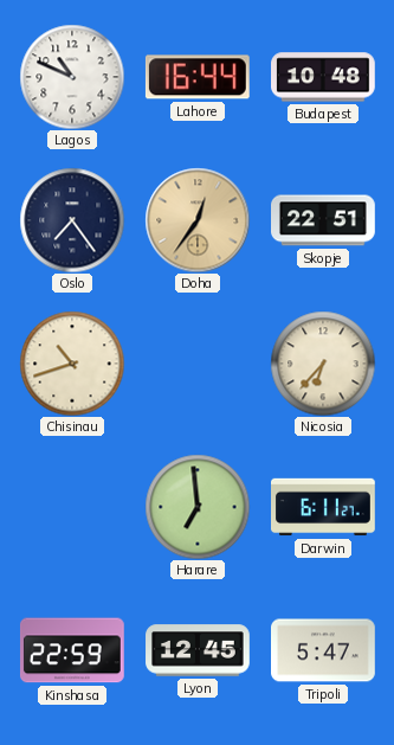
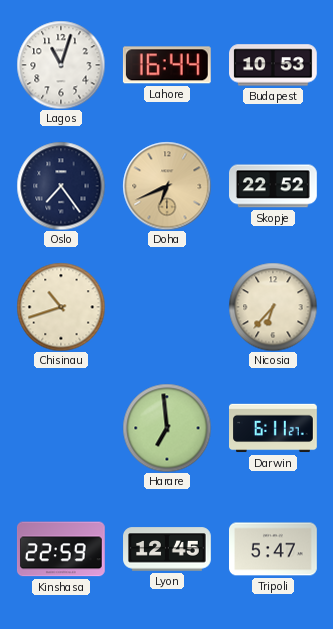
Lagos: 10:49 -> 11:03
Budapest: 10:48 -> 10:53
Doha: 12:36 -> 6:41
Skopje: 22:51 -> 22:52
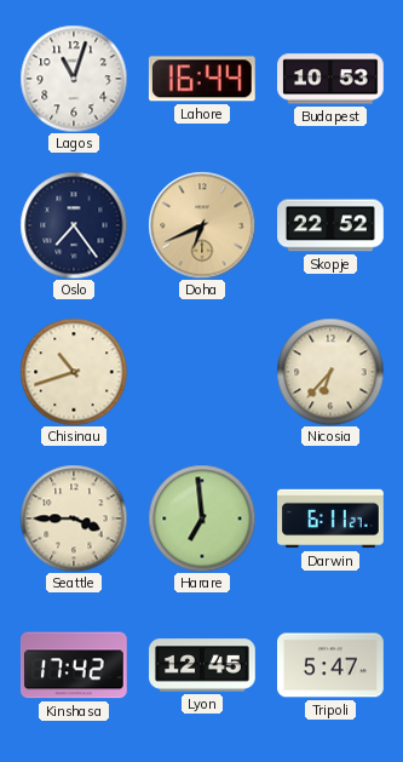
Seattle: none -> 3:45
Kinshasa: 22:59 -> 17:42
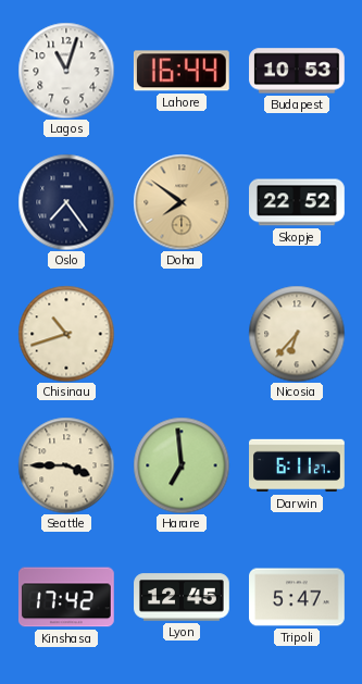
Doha: 6:41 -> 7:51
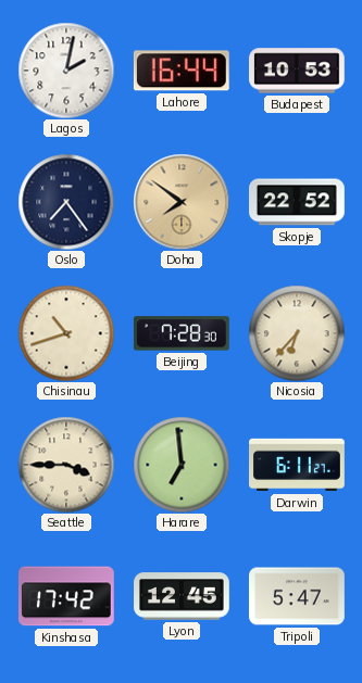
Lagos: 11:03 -> 2:02
Beijing: none -> 7:28
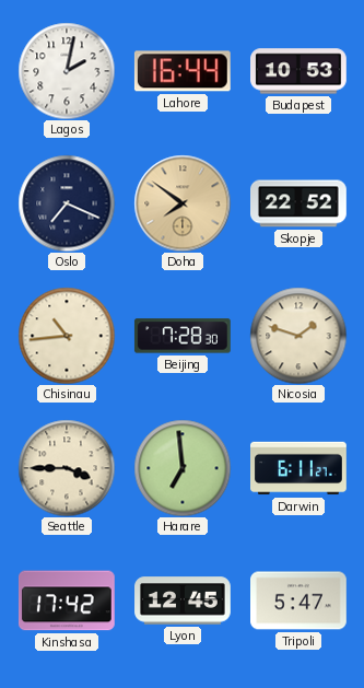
Oslo: 7:24 -> 7:19
Chisinau: 10:42 -> 10:44
Nicosia: 6:37 -> 1:48
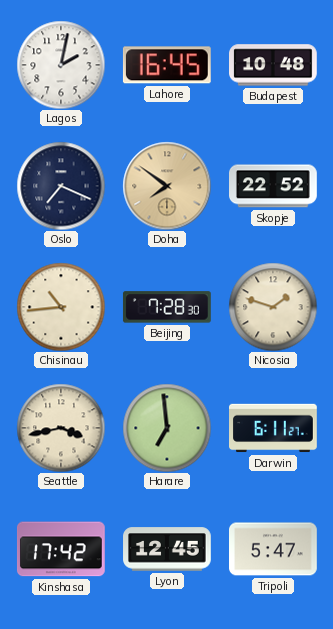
Lahore: 16:44 -> 16:45
Budapest: 10:53 -> 10:48
Seattle: 3:45 -> 3:43
